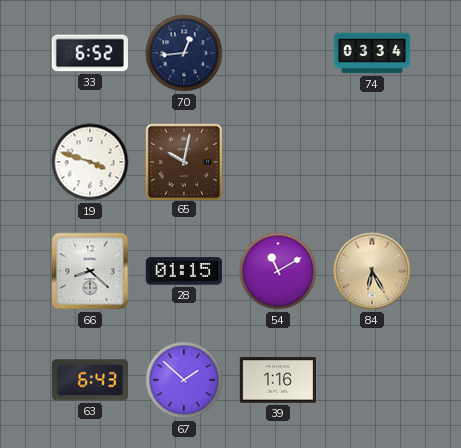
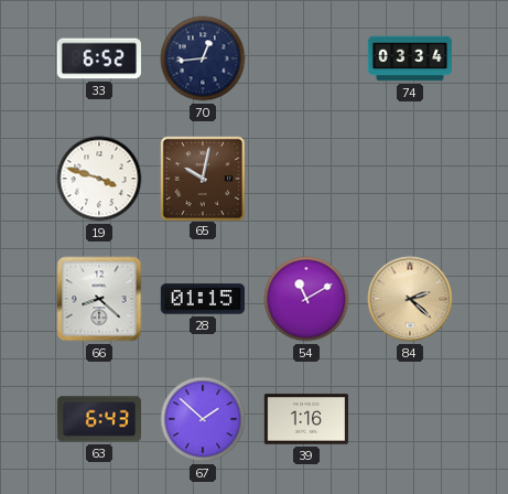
84: 6:25 -> 2:22
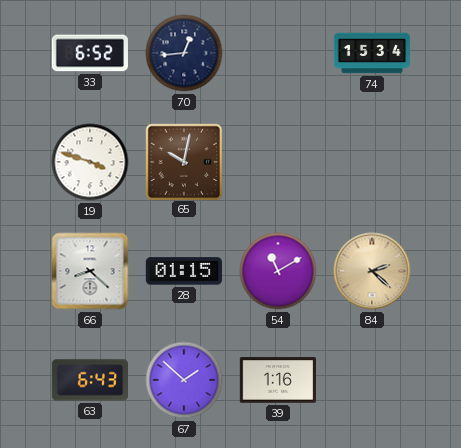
74: 03:34 -> 15:34
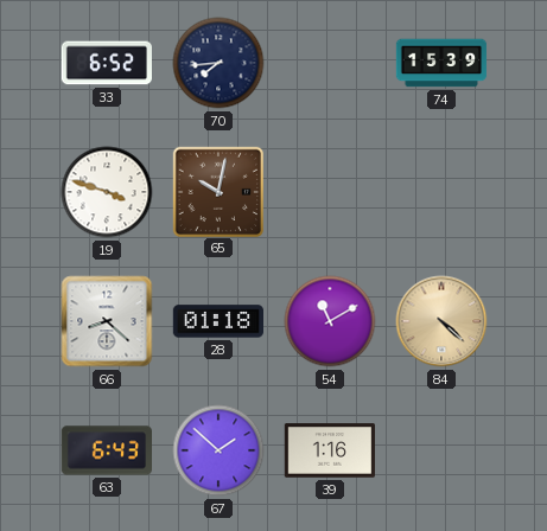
70: 12:44 -> 7:44
74: 15:34 -> 15:39
28: 01:15 -> 01:18
84: 2:22 -> 4:22
